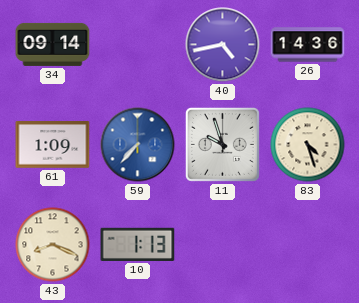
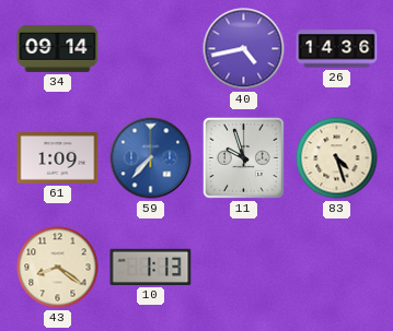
43: 8:19 -> 8:21
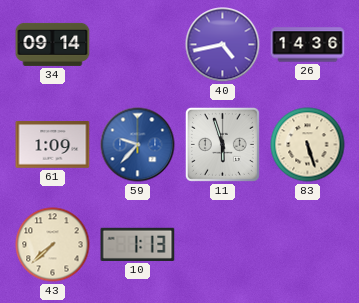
59: 7:37 -> 9:37
11: 9:57 -> 5:57
83: 4:27 -> 5:27
43: 8:21 -> 7:38
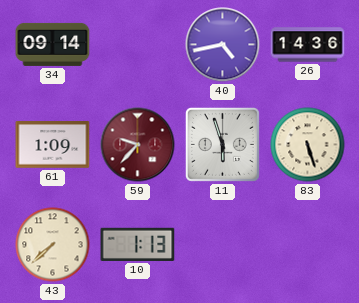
59 dial: blue -> burgundy
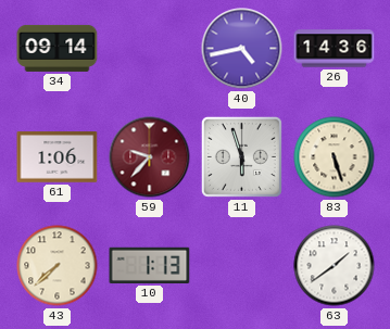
61: 1:09 -> 1:06
63: none -> 1:39
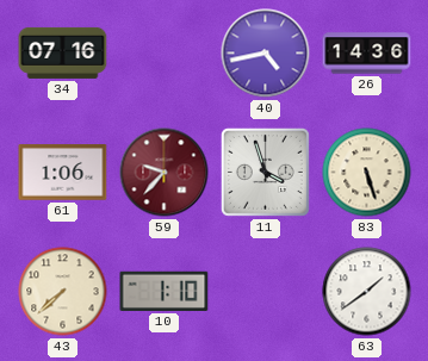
34: 09:14 -> 07:16
11: 5:57 -> 3:57
10: 1:13 -> 1:10
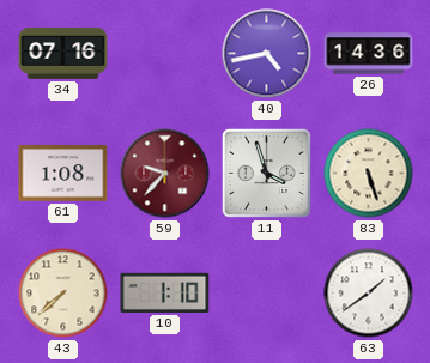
61: 1:06 -> 1:08
